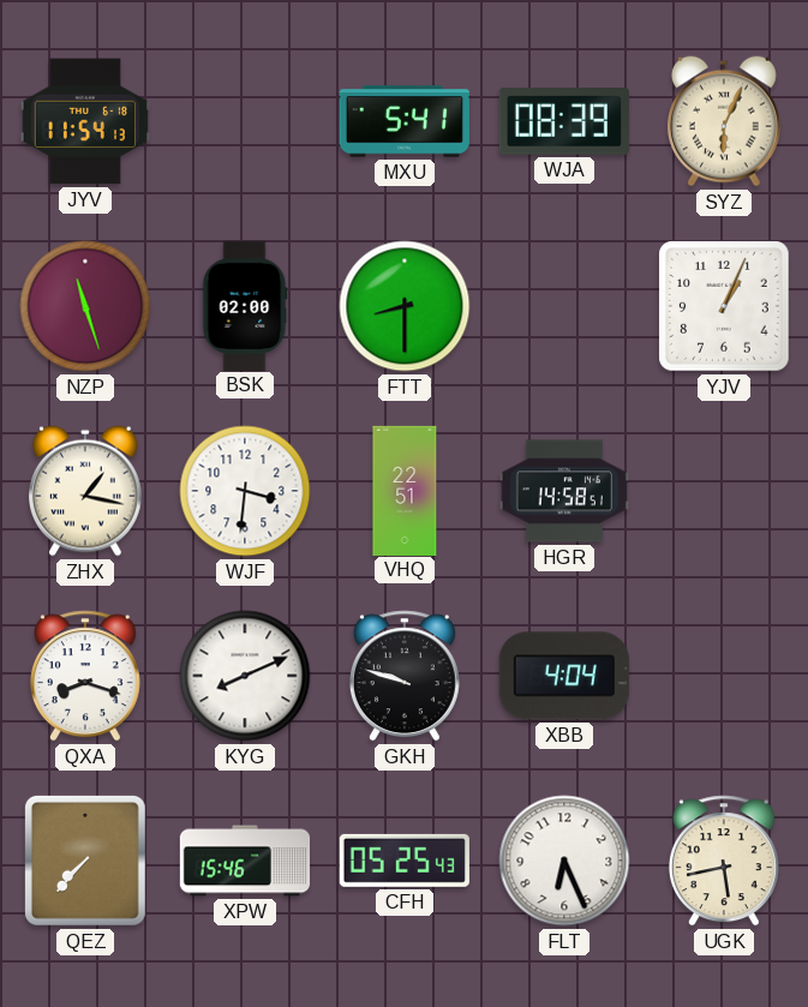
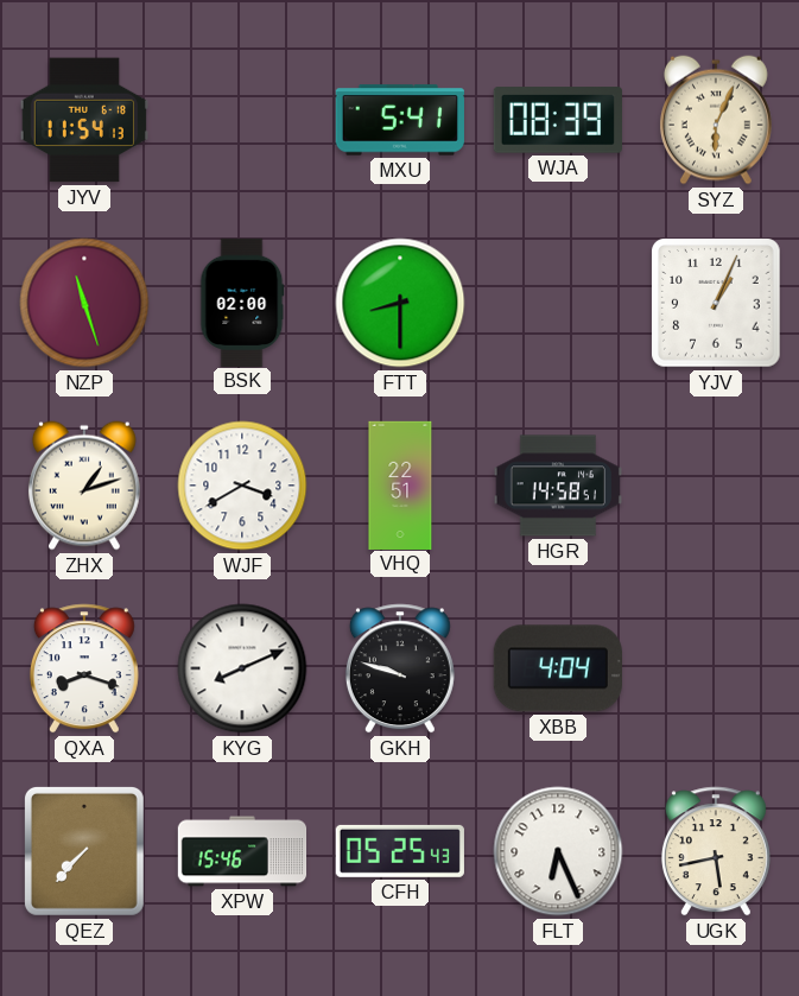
ZHX: 1:17 -> 1:12
WJF: 3:31 -> 3:40
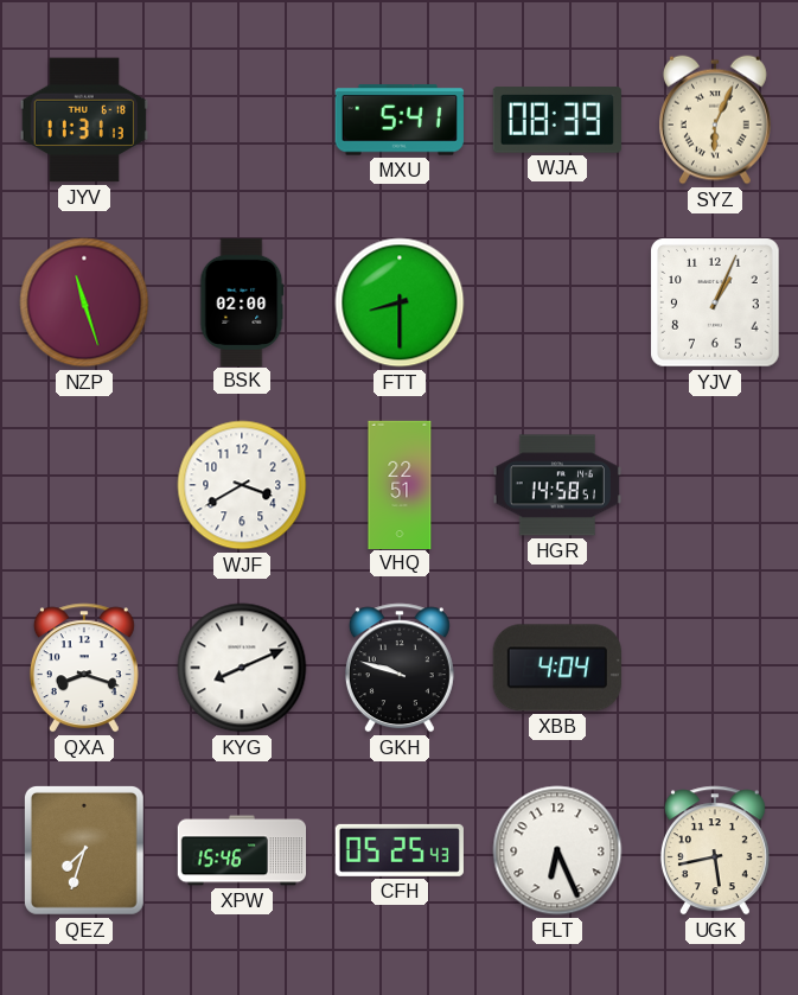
JYV: 11:54 -> 11:31
ZHX: 1:12 -> none
QEZ: 7:37 -> 7:33
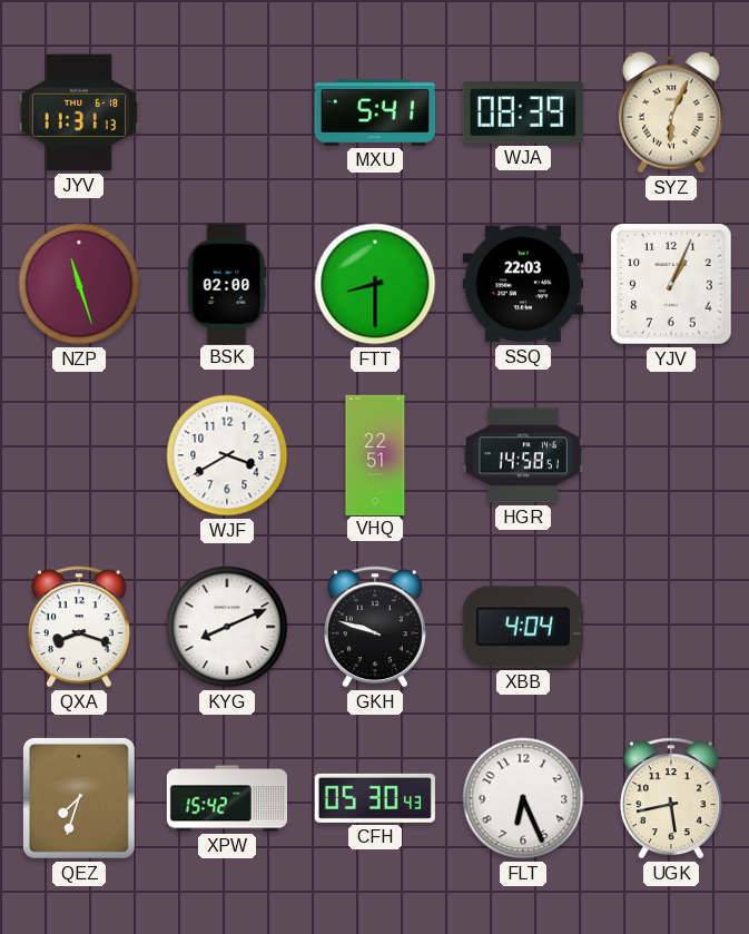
SSQ: none -> 22:03
XPW: 15:46 -> 15:42
CFH: 05:25 -> 05:30
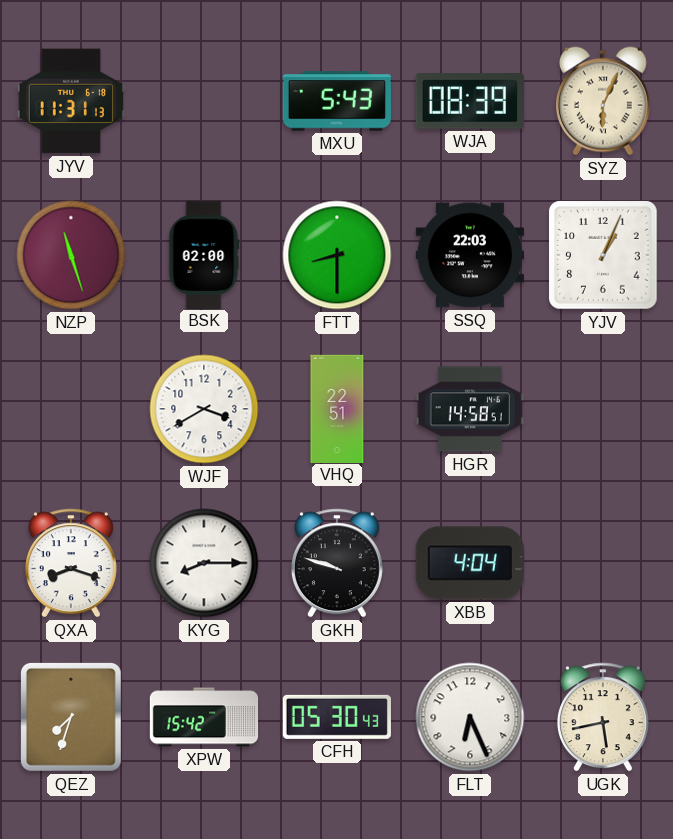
MXU: 5:41 -> 5:43
KYG: 8:11 -> 8:15
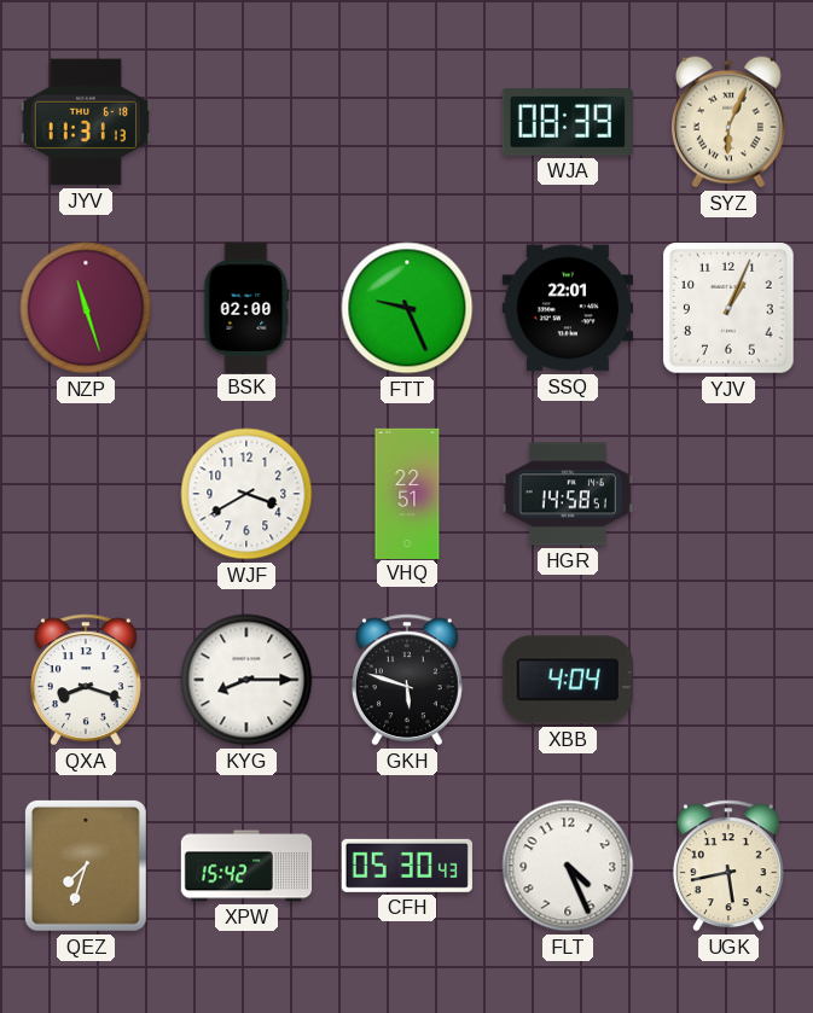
MXU: 5:43 -> none
FTT: 8:30 -> 9:26
SSQ: 22:03 -> 22:01
GKH: 9:48 -> 5:48
FLT: 6:26 -> 4:26
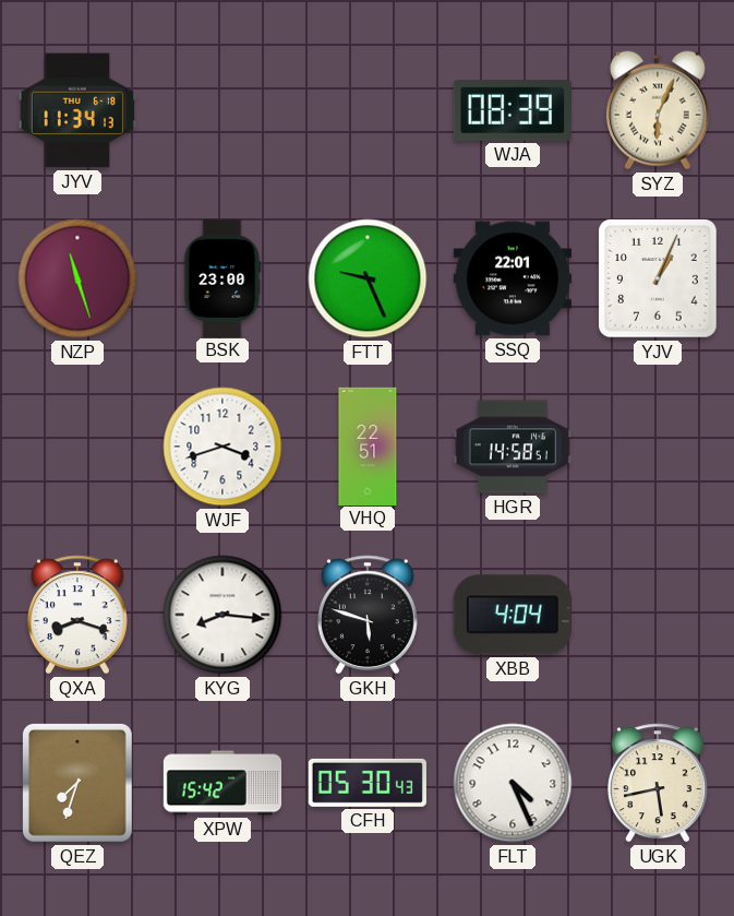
JYV: 11:31 -> 11:34
BSK: 02:00 -> 23:00
WJF: 3:40 -> 3:42
KYG: 8:15 -> 8:16
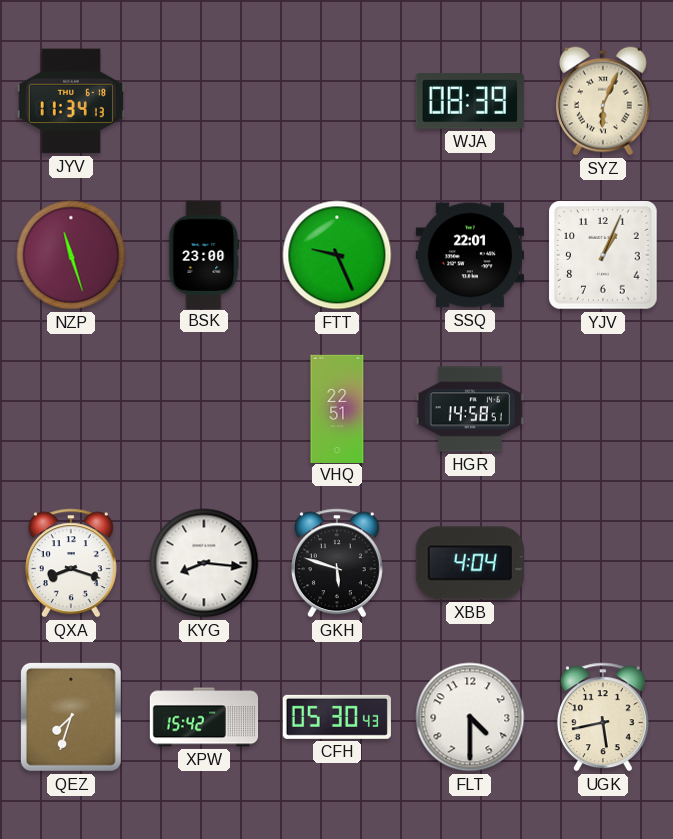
WJF: 3:42 -> none
FLT: 4:26 -> 4:30
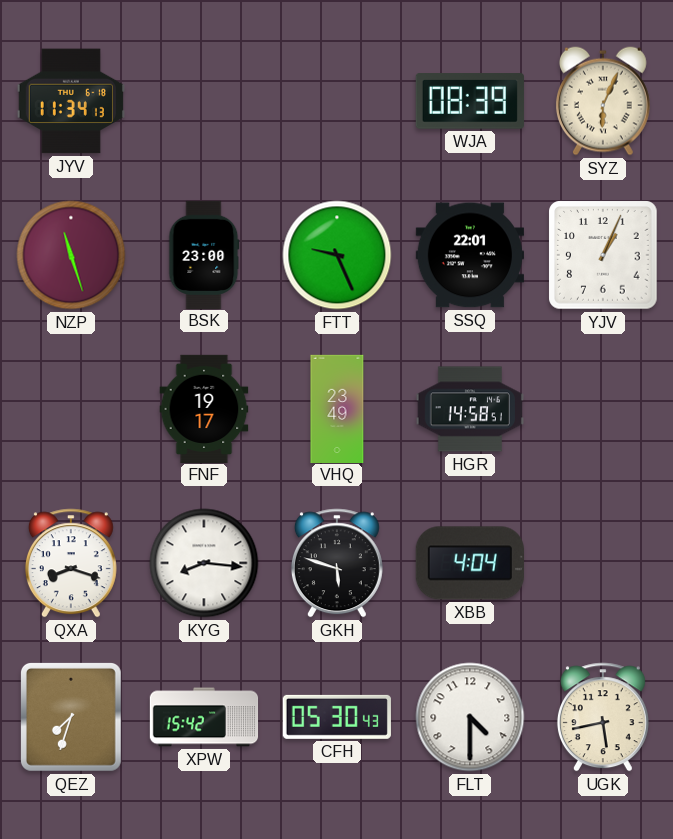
FNF: none -> 19:17
VHQ: 22:51 -> 23:49
